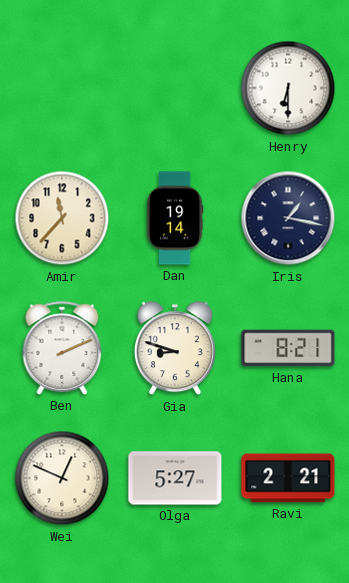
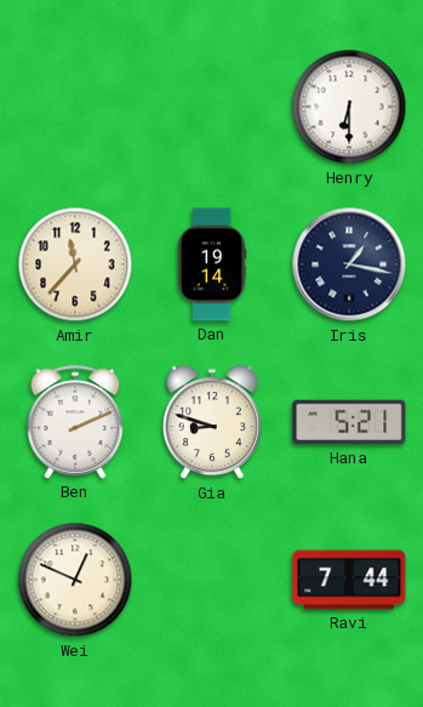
Hana: 8:21 -> 5:21
Olga: 5:27 -> none
Ravi: 2:21 -> 7:44
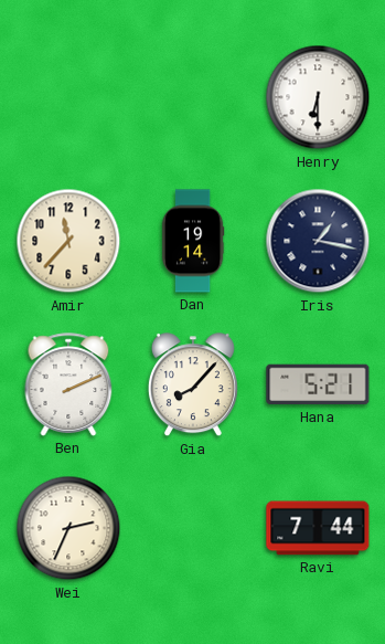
Gia: 8:48 -> 8:07
Wei: 12:49 -> 2:34
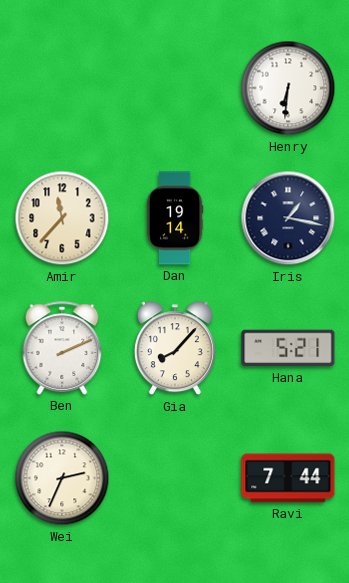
Henry: 6:30 -> 6:31
